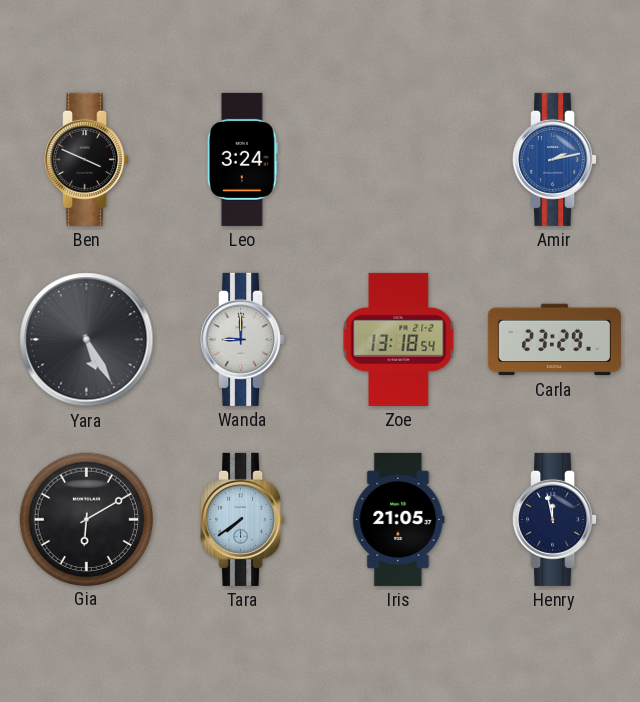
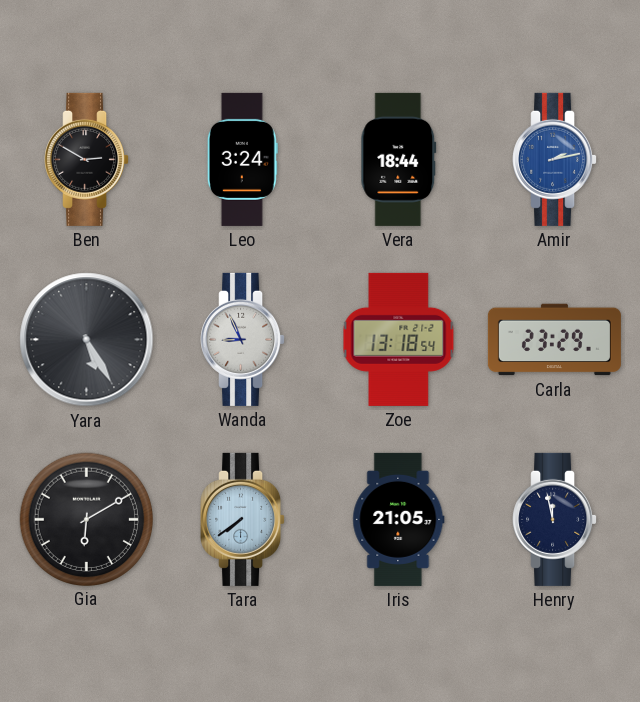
Ben: 3:49 -> 2:50
Vera: none -> 18:44
Wanda: 9:00 -> 8:56
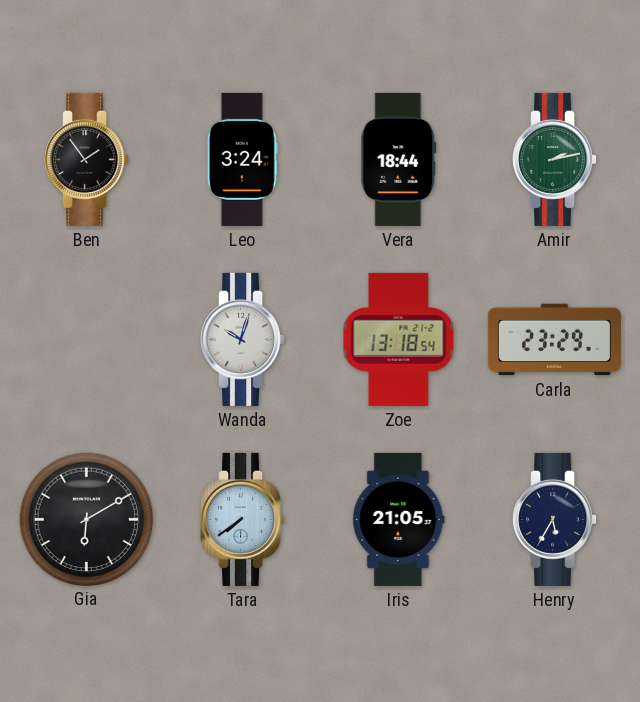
Ben: 2:50 -> 1:54
Amir dial: blue -> green
Yara: 5:25 -> none
Wanda: 8:56 -> 10:03
Henry: 11:58 -> 5:35
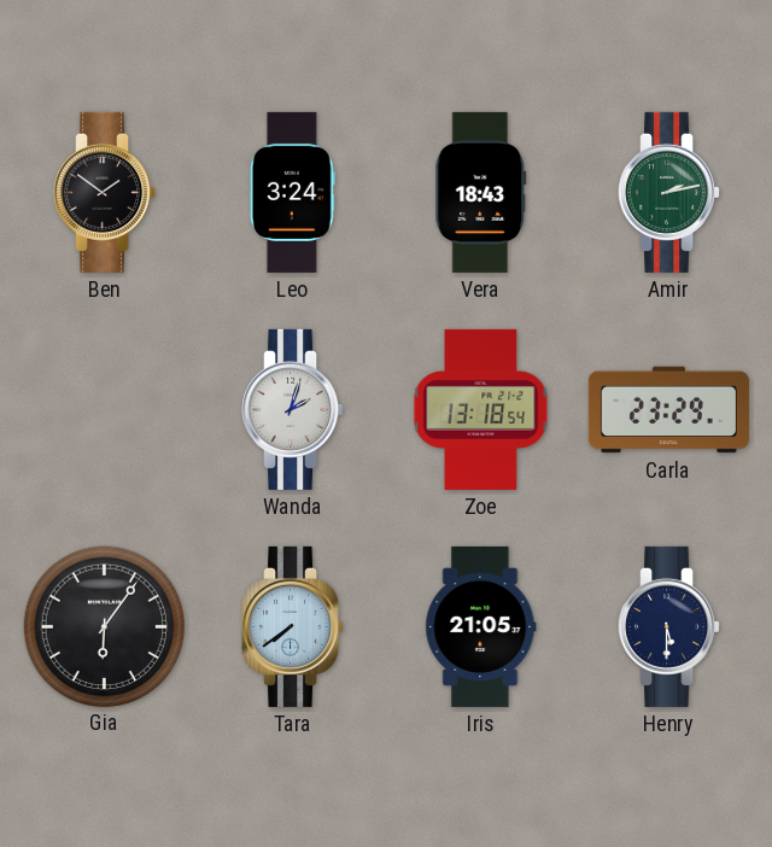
Ben: 1:54 -> 1:51
Vera: 18:44 -> 18:43
Wanda: 10:03 -> 2:03
Gia: 6:10 -> 6:06
Henry: 5:35 -> 5:30
